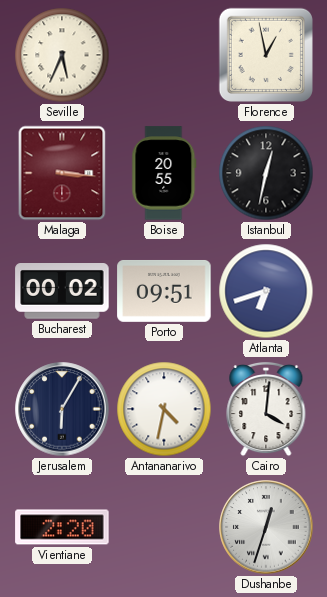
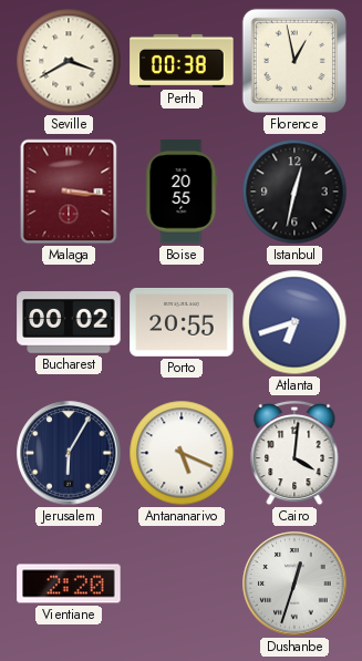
Seville: 5:34 -> 3:40
Perth: none -> 00:38
Porto: 09:51 -> 20:55
Antananarivo: 4:32 -> 5:19
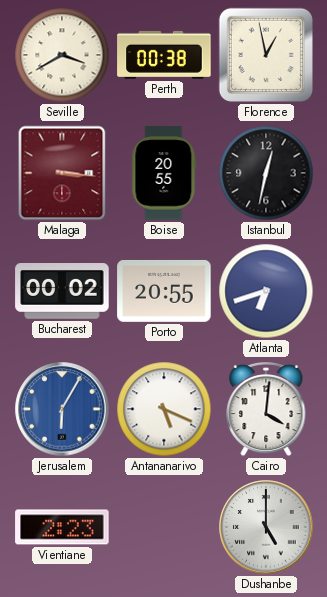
Jerusalem dial: navy -> blue
Vientiane: 2:20 -> 2:23
Dushanbe: 12:33 -> 5:00
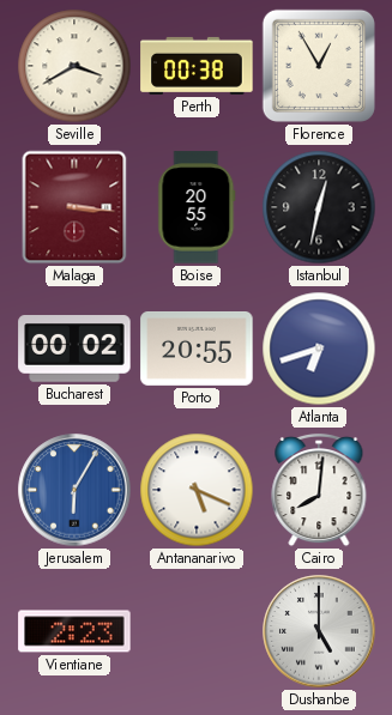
Florence: 12:58 -> 12:55
Cairo: 4:01 -> 8:01
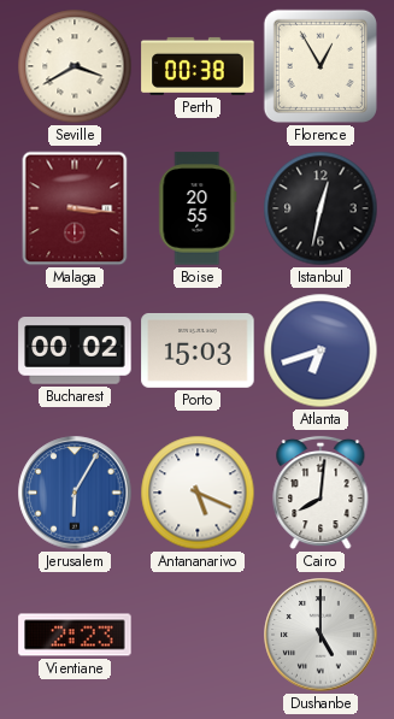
Porto: 20:55 -> 15:03
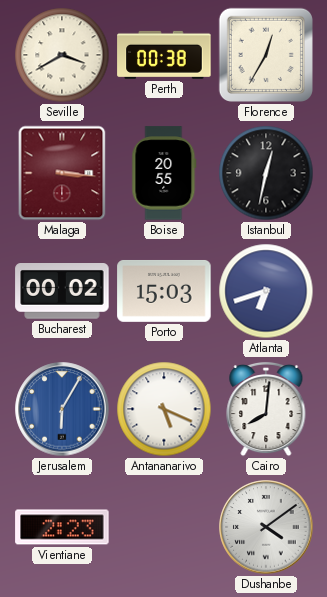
Florence: 12:55 -> 12:35
Dushanbe: 5:00 -> 4:09
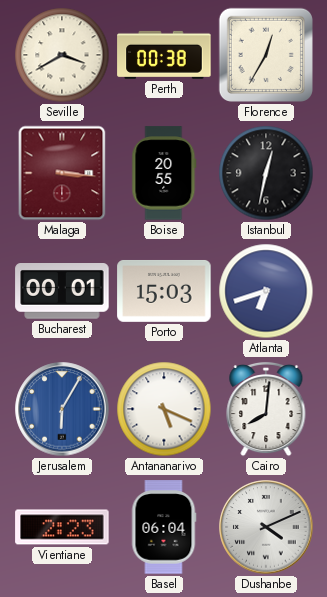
Bucharest: 00:02 -> 00:01
Basel: none -> 06:04
Dushanbe: 4:09 -> 4:11
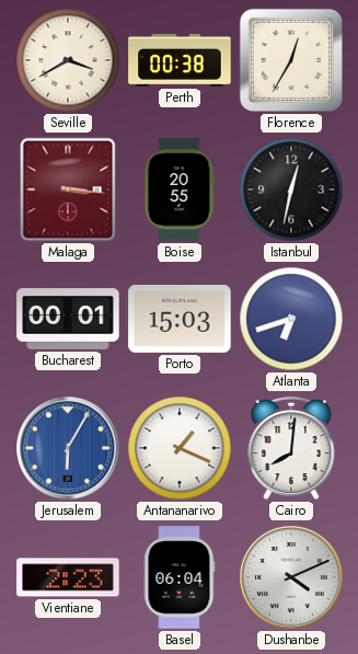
Antananarivo: 5:19 -> 1:19
